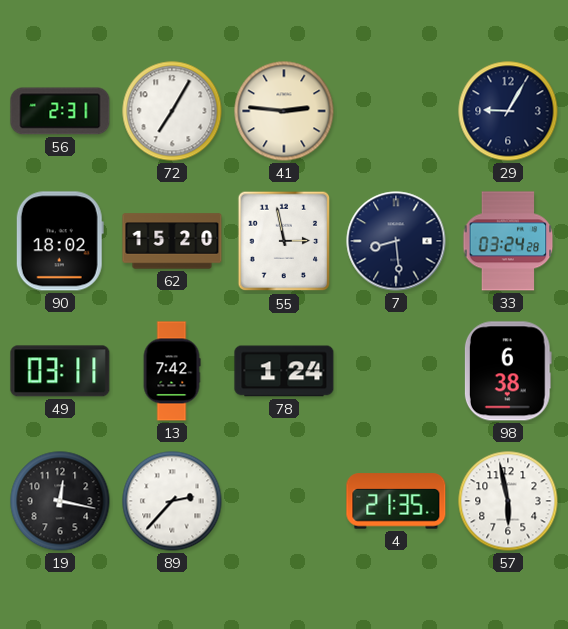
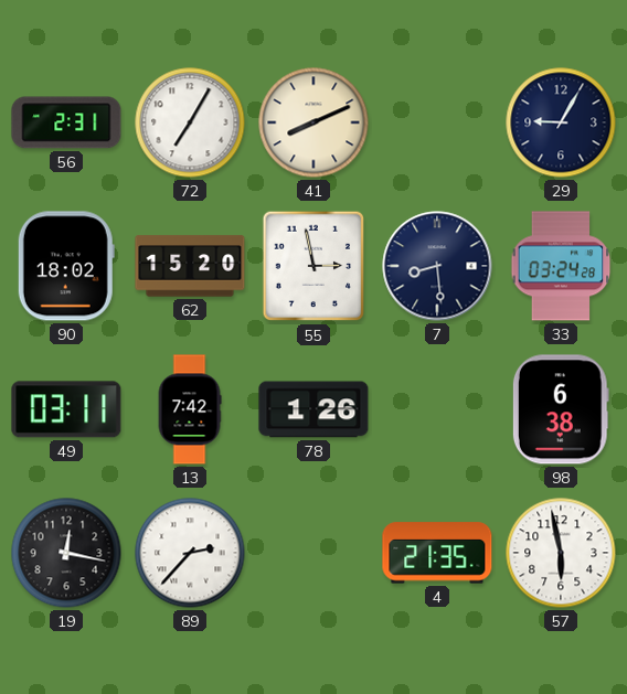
41: 2:46 -> 8:11
78: 1:24 -> 1:26
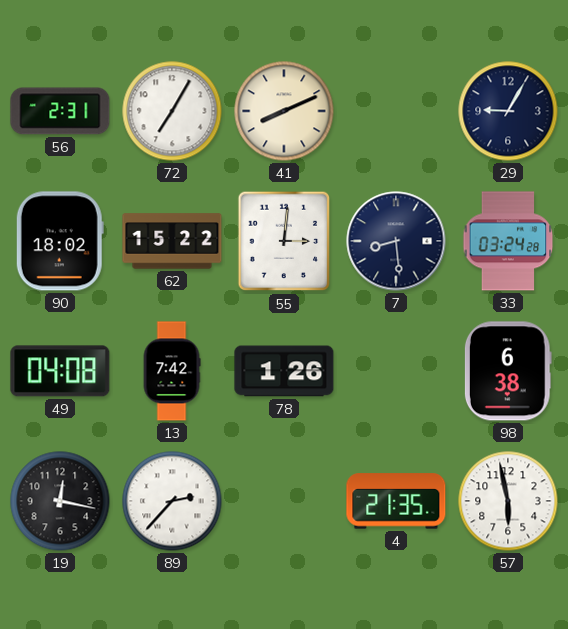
62: 15:20 -> 15:22
55: 2:58 -> 3:01
49: 03:11 -> 04:08
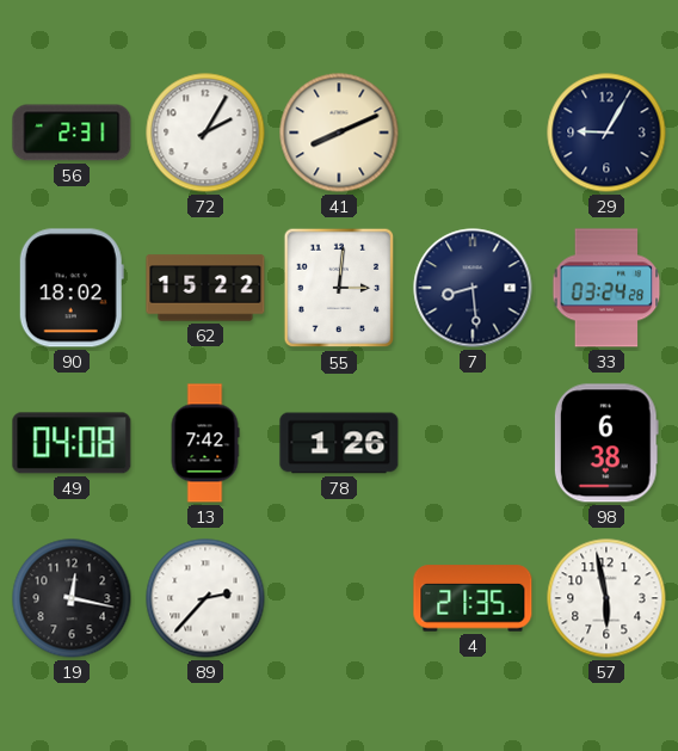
72: 7:05 -> 2:05
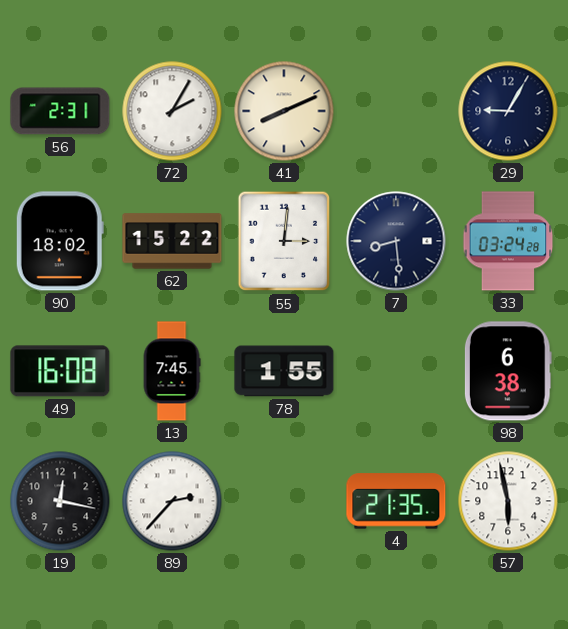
49: 04:08 -> 16:08
13: 7:42 -> 7:45
78: 1:26 -> 1:55
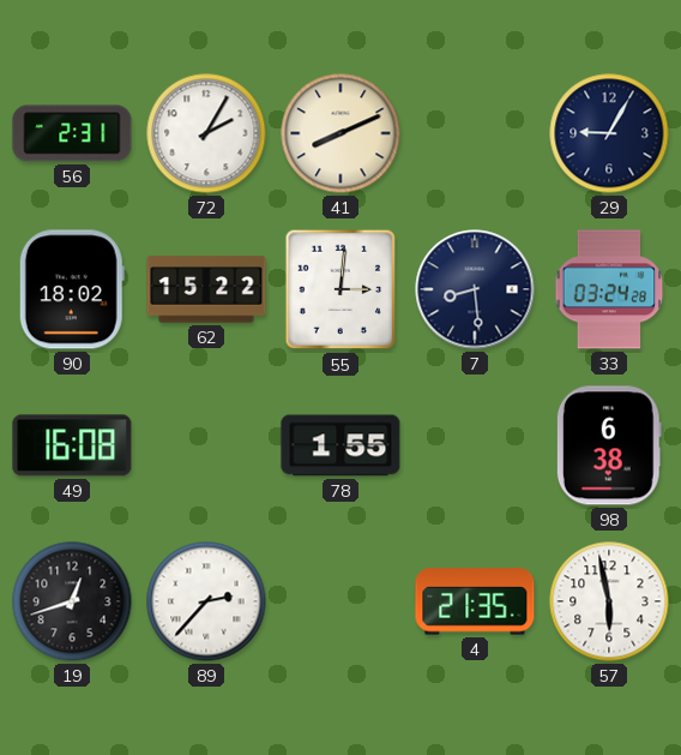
13: 7:45 -> none
19: 12:17 -> 12:42
